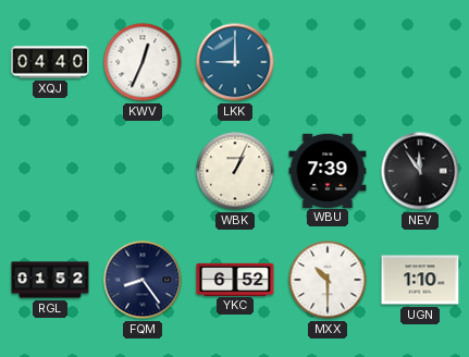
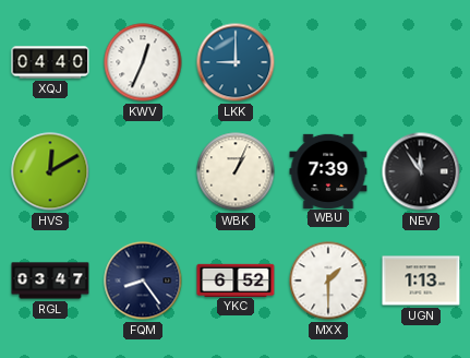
HVS: none -> 12:10
RGL: 01:52 -> 03:47
MXX: 10:30 -> 1:30
UGN: 1:10 -> 1:13
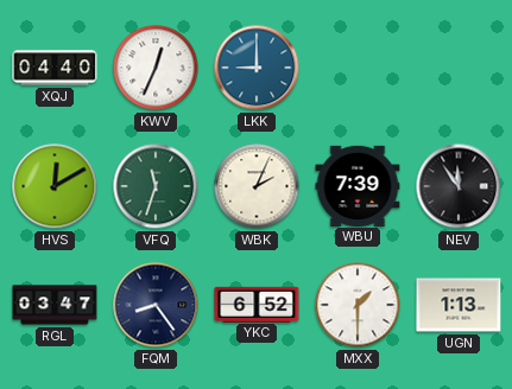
VFQ: none -> 11:33
WBK: 1:04 -> 2:04
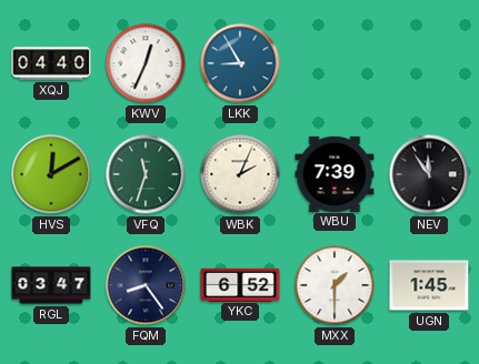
LKK: 9:00 -> 8:55
UGN: 1:13 -> 1:45
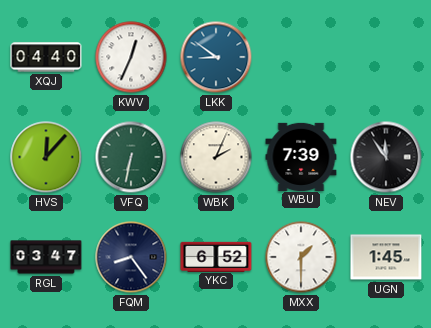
LKK: 8:55 -> 8:51
HVS: 12:10 -> 12:07
VFQ: 11:33 -> 6:32
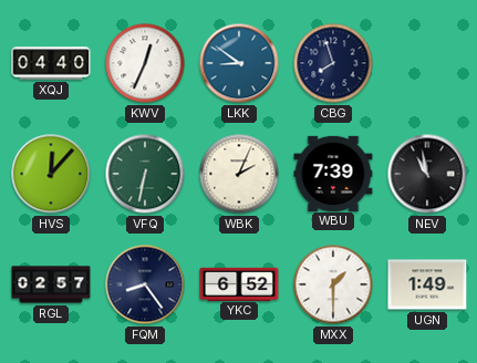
CBG: none -> 7:57
NEV: 11:54 -> 10:58
RGL: 03:47 -> 02:57
UGN: 1:45 -> 1:49
